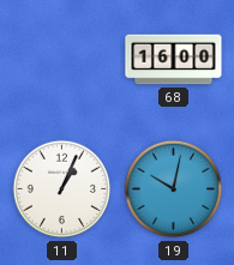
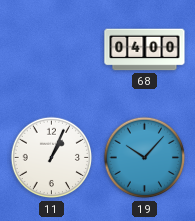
68: 16:00 -> 04:00
19: 10:02 -> 10:07
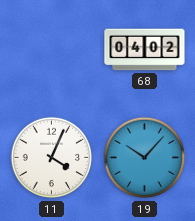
68: 04:00 -> 04:02
11: 1:04 -> 4:04
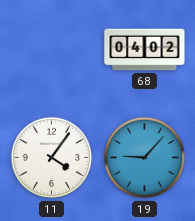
11: 4:04 -> 4:06
19: 10:07 -> 9:07
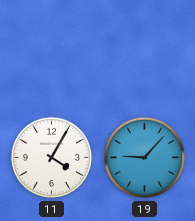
68: 04:02 -> none
11: 4:06 -> 4:05
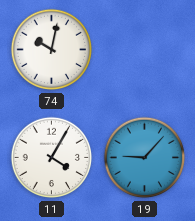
74: none -> 10:02
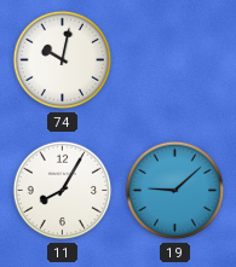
11: 4:05 -> 8:05
19: 9:07 -> 9:08
